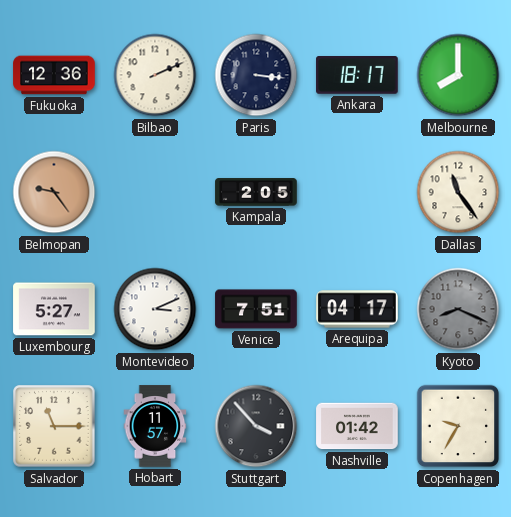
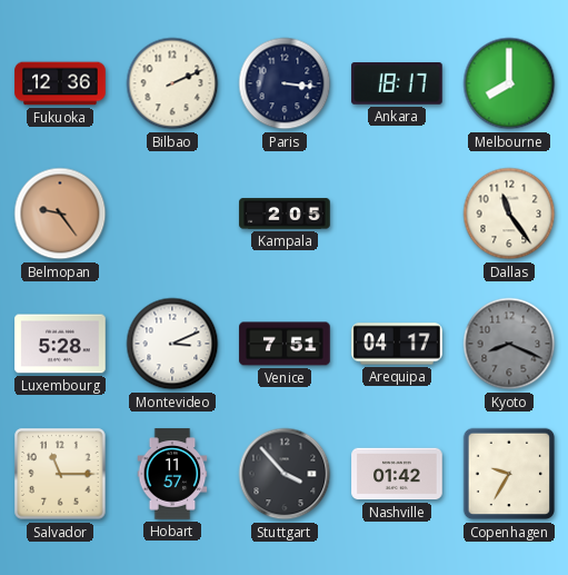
Luxembourg: 5:27 -> 5:28
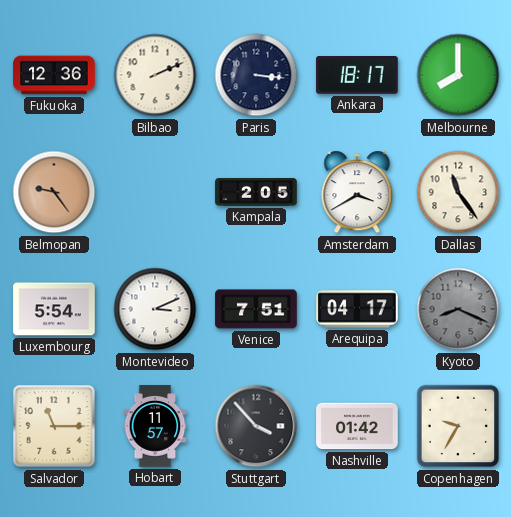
Amsterdam: none -> 3:40
Luxembourg: 5:28 -> 5:54
